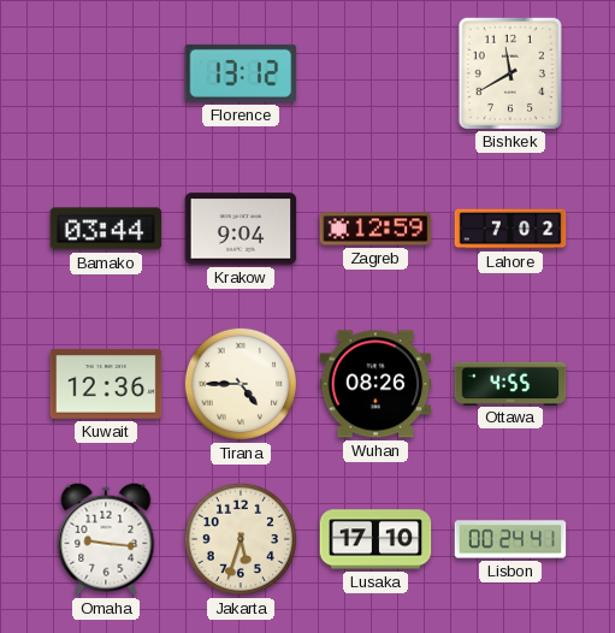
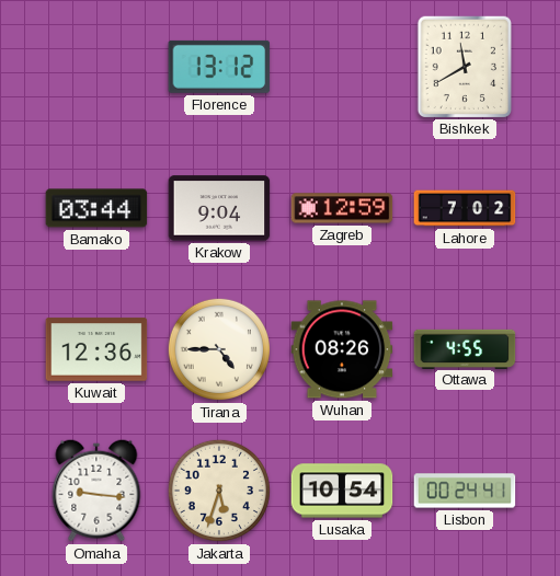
Lusaka: 17:10 -> 10:54
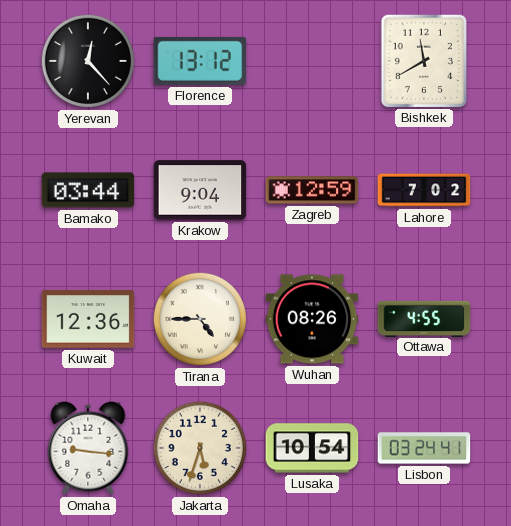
Yerevan: none -> 12:23
Lisbon: 00:24 -> 03:24
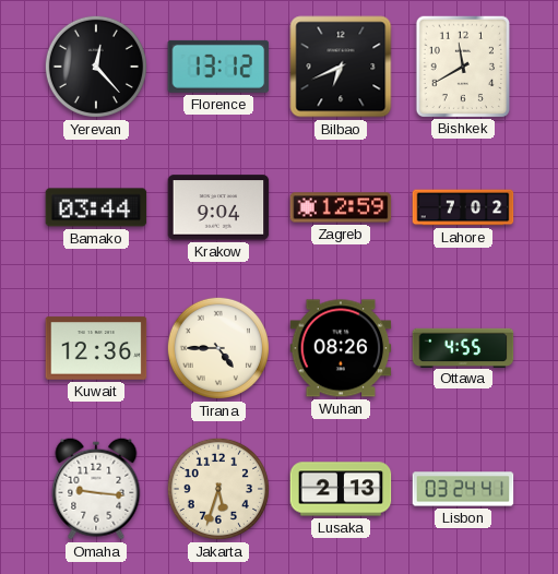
Bilbao: none -> 6:41
Lusaka: 10:54 -> 2:13
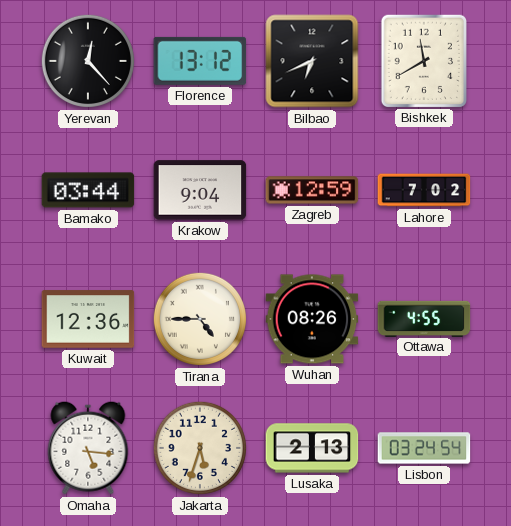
Omaha: 9:16 -> 5:16
Lisbon: 03:24:41 -> 03:24:54
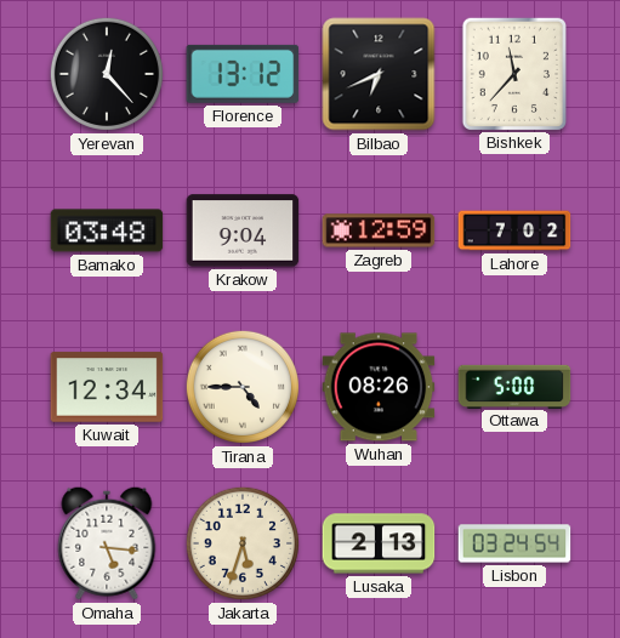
Bishkek: 11:40 -> 11:37
Bamako: 03:44 -> 03:48
Kuwait: 12:36 -> 12:34
Ottawa: 4:55 -> 5:00
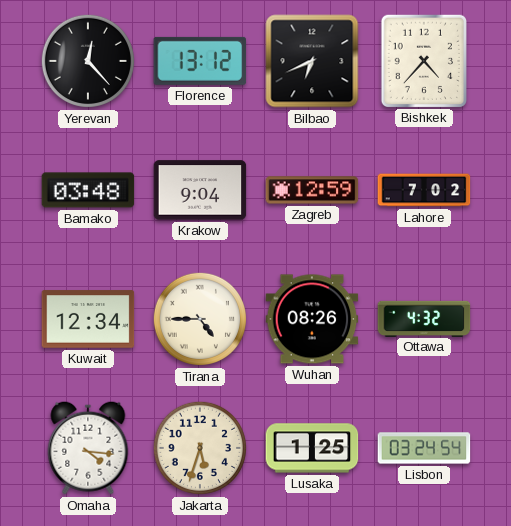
Bishkek: 11:37 -> 4:37
Ottawa: 5:00 -> 4:32
Omaha: 5:16 -> 4:16
Lusaka: 2:13 -> 1:25
